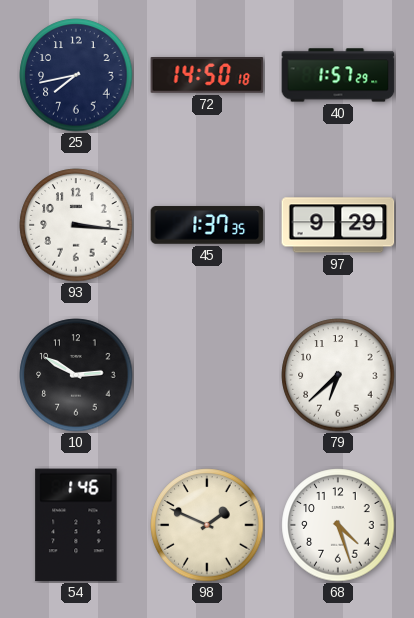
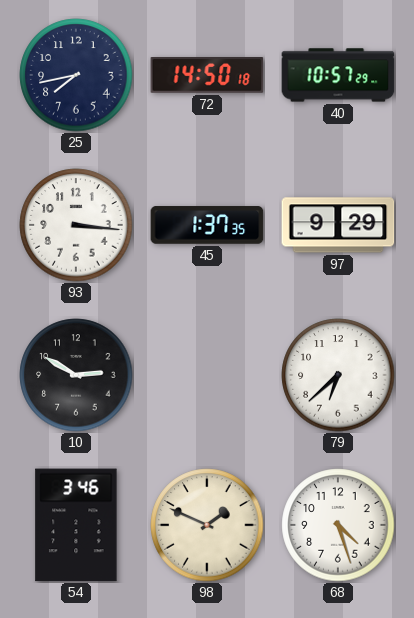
40: 1:57 -> 10:57
54: 1:46 -> 3:46
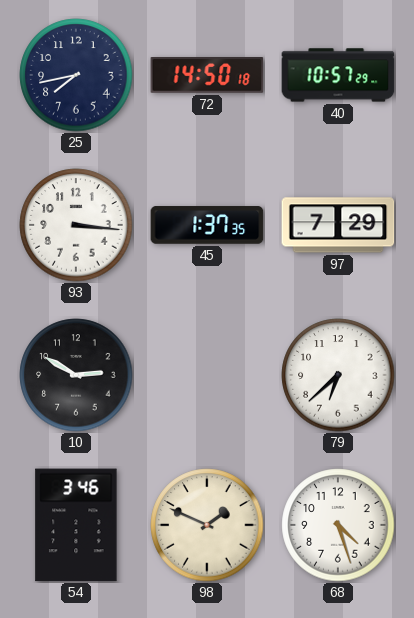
97: 9:29 -> 7:29
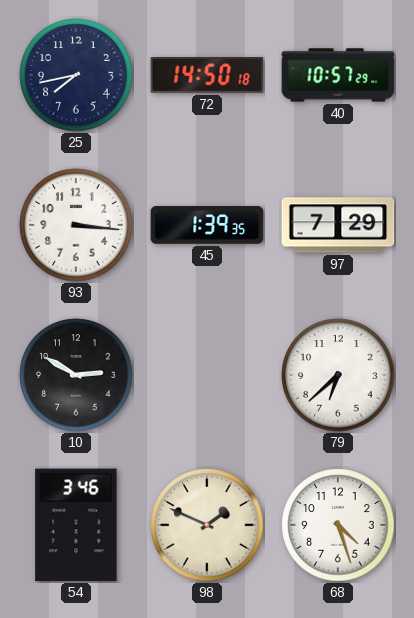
45: 1:37 -> 1:39
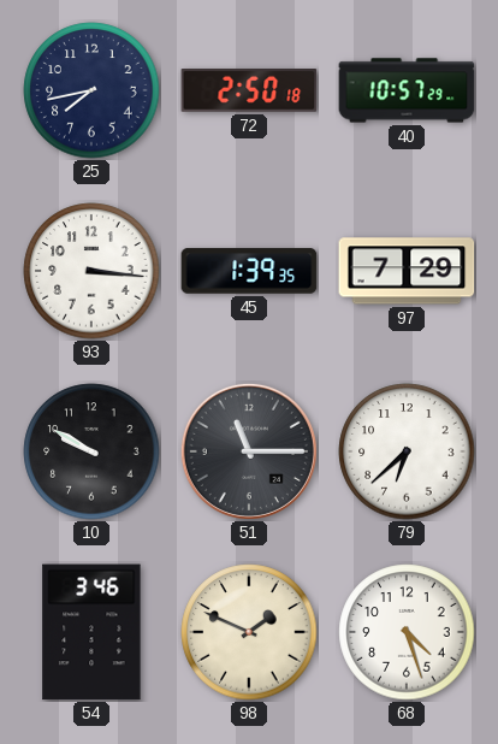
72: 14:50 -> 2:50
10: 2:50 -> 9:50
51: none -> 11:15
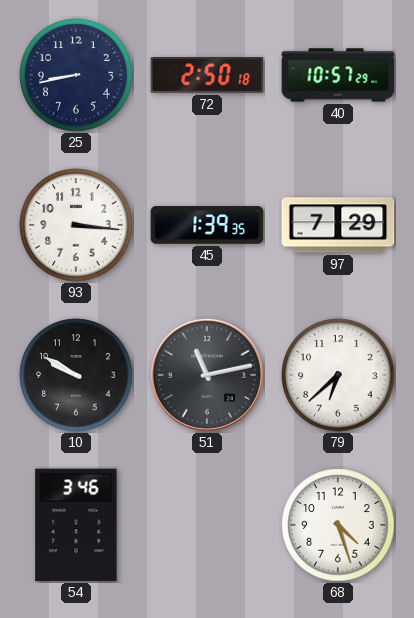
25: 7:43 -> 8:43
51: 11:15 -> 11:13
98: 1:49 -> none
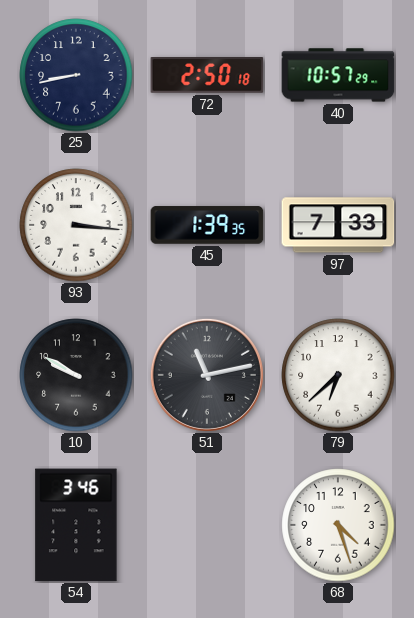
97: 7:29 -> 7:33
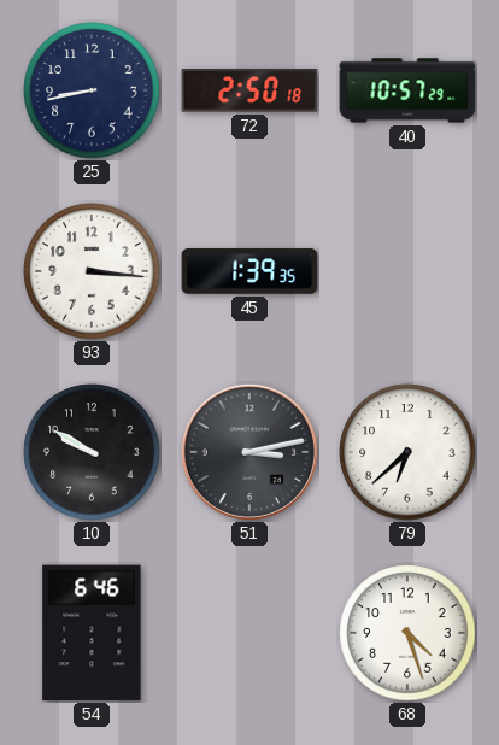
97: 7:33 -> none
51: 11:13 -> 3:13
54: 3:46 -> 6:46
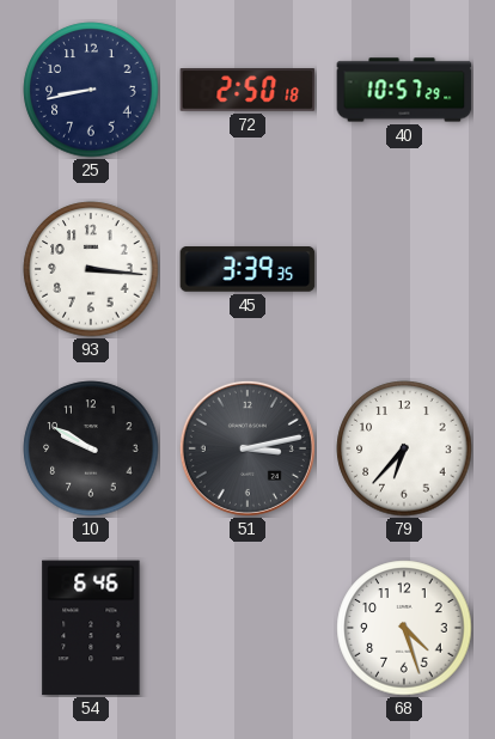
45: 1:39 -> 3:39
79: 6:38 -> 6:37
